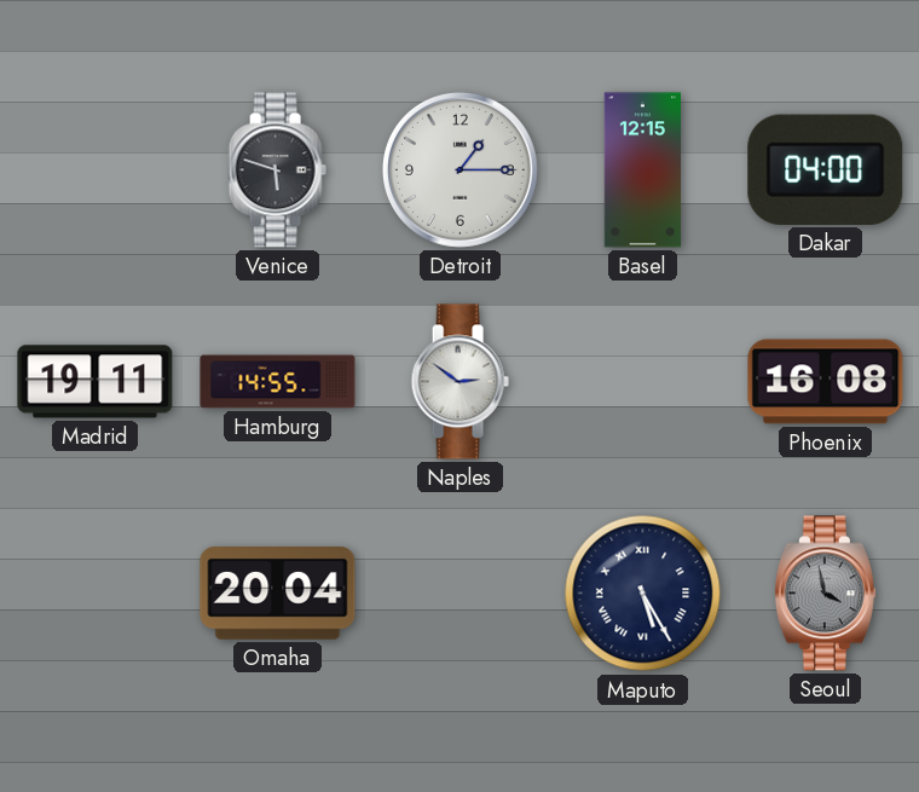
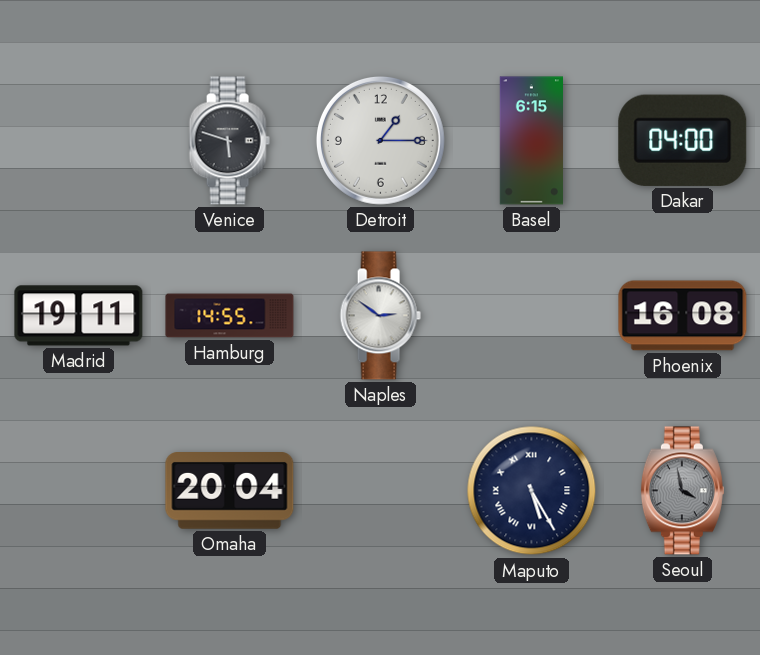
Basel: 12:15 -> 6:15
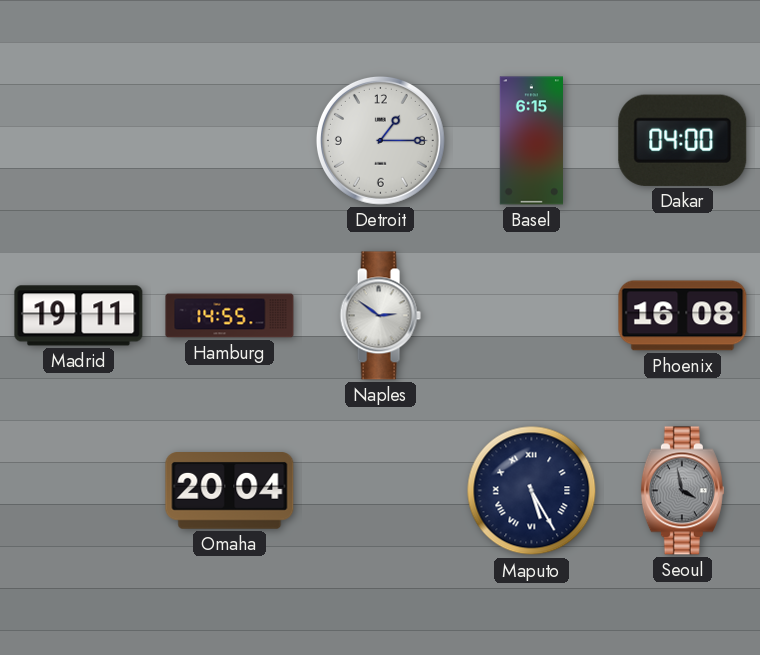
Venice: 5:48 -> none
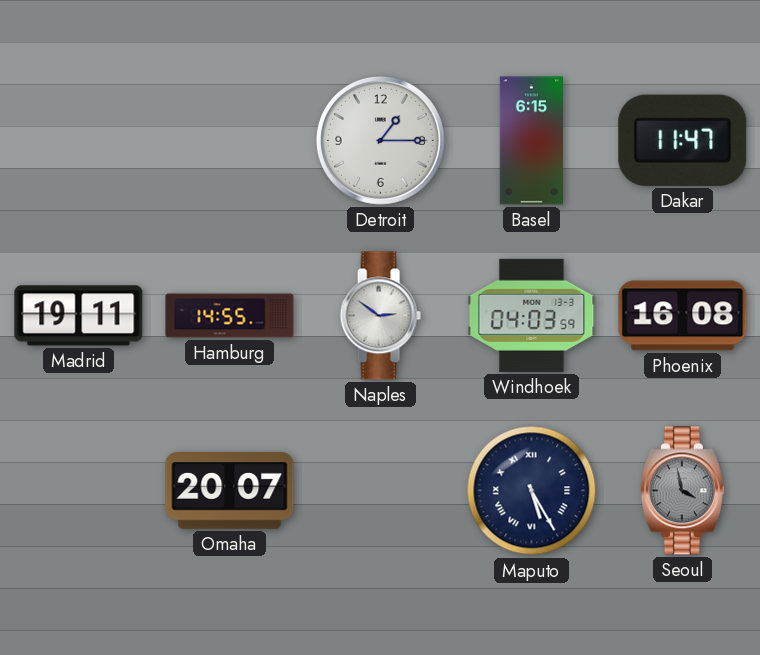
Dakar: 04:00 -> 11:47
Windhoek: none -> 04:03
Omaha: 20:04 -> 20:07
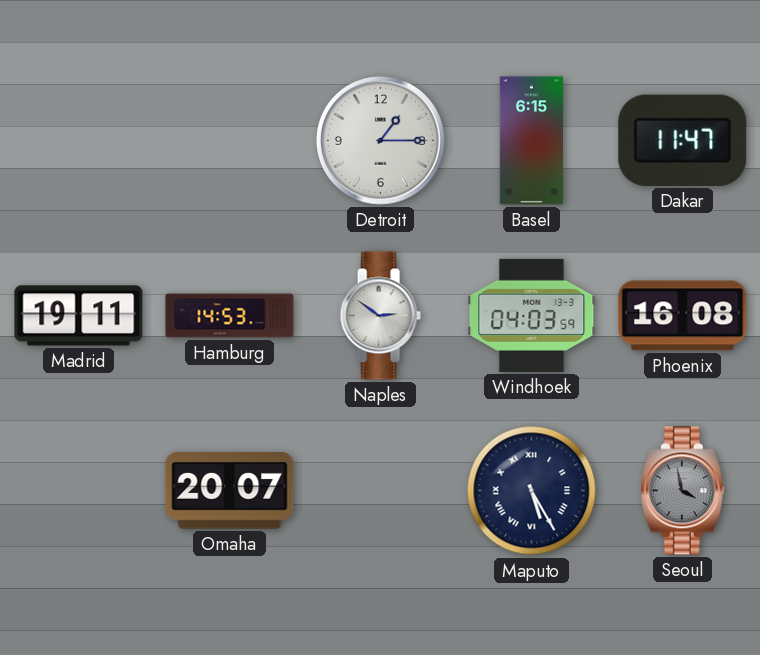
Hamburg: 14:55 -> 14:53
